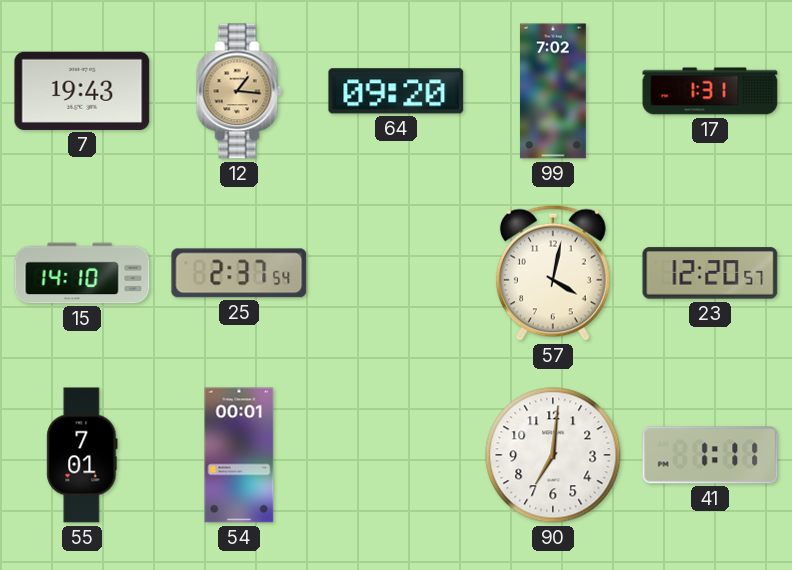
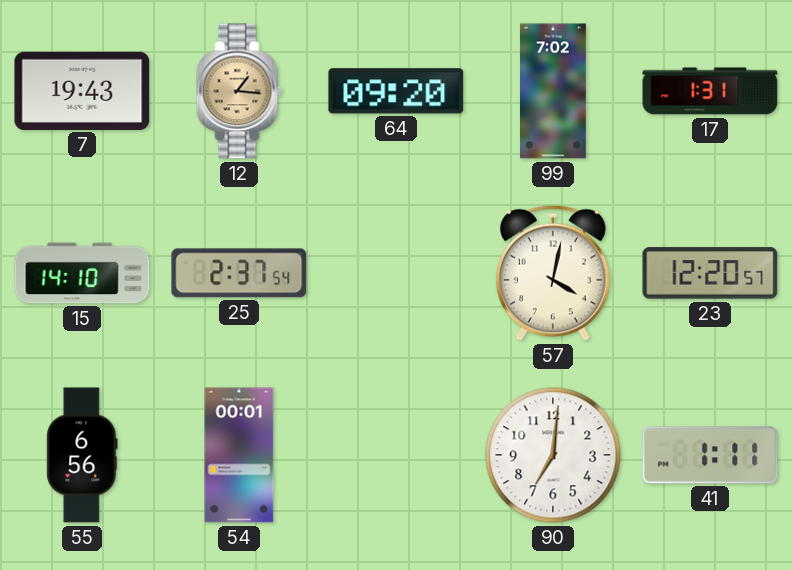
55: 7:01 -> 6:56
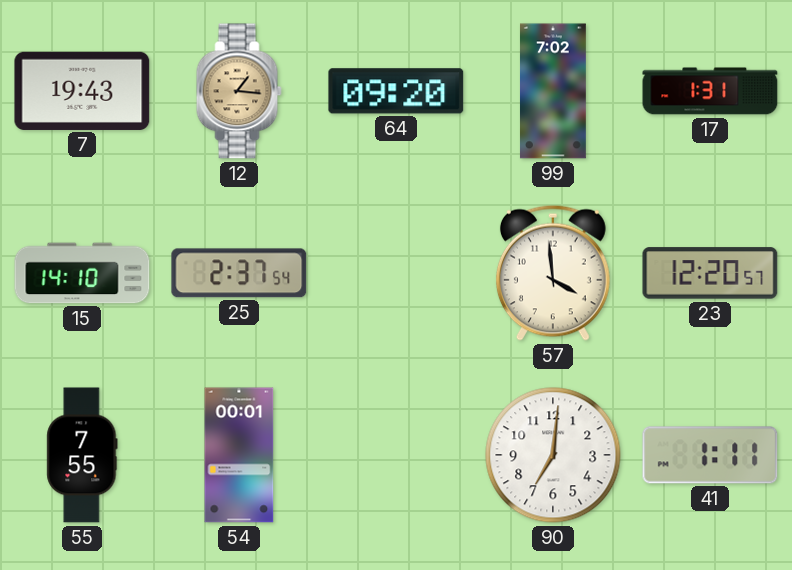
57: 4:02 -> 3:59
55: 6:56 -> 7:55
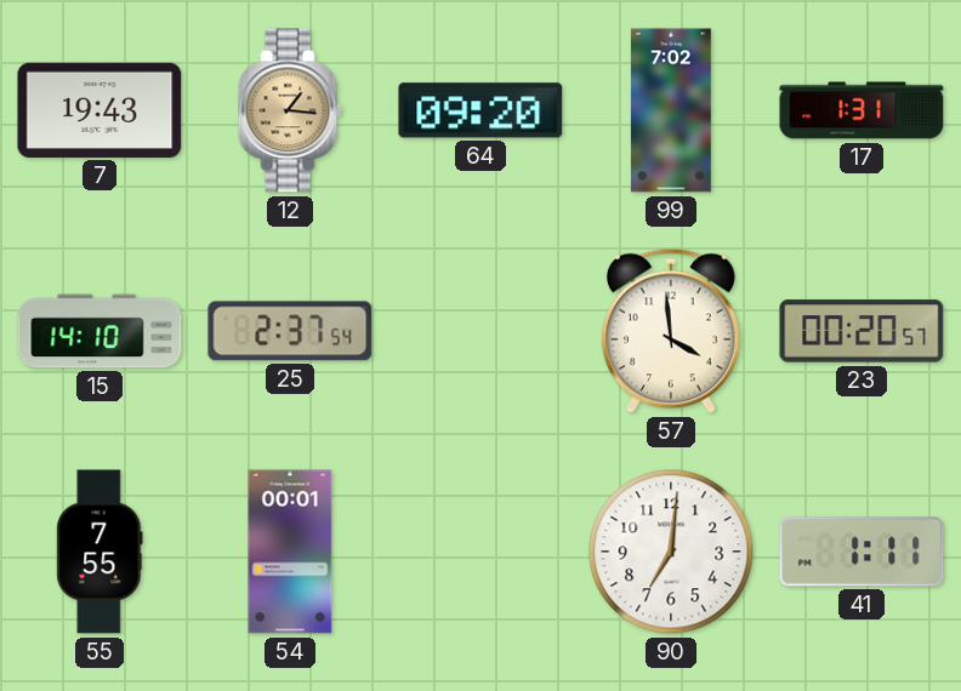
23: 12:20 -> 00:20
